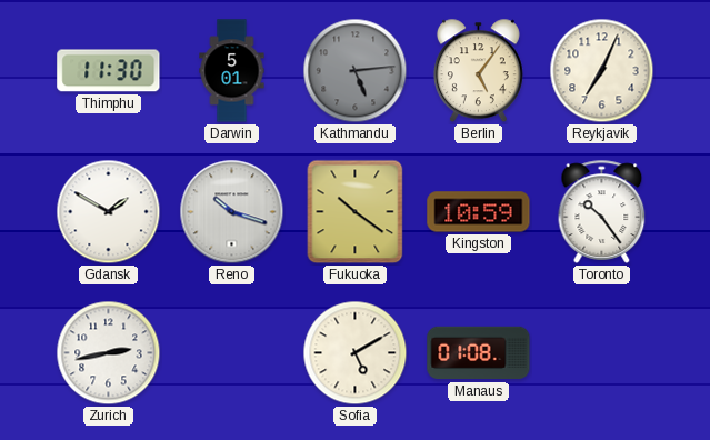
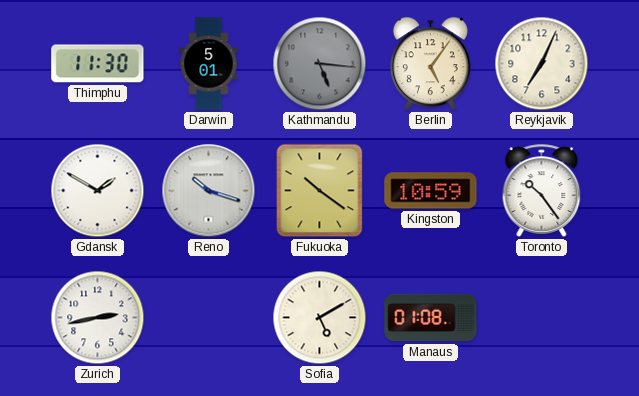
Kathmandu: 5:14 -> 5:16
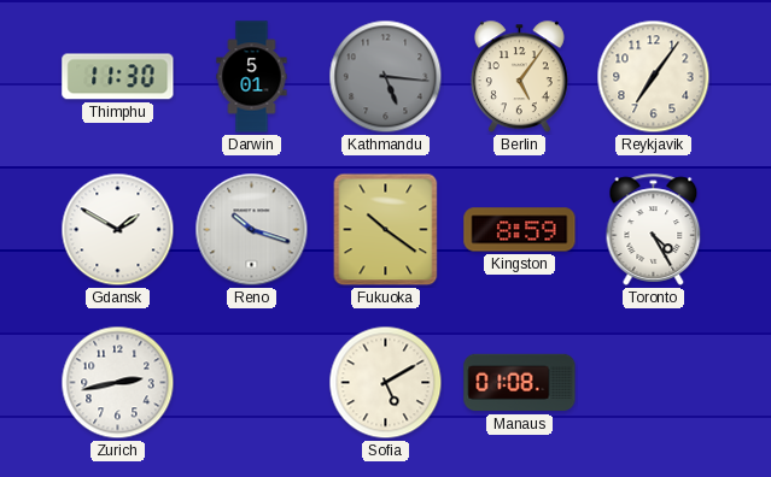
Reykjavik: 7:04 -> 7:06
Kingston: 10:59 -> 8:59
Toronto: 10:24 -> 4:25
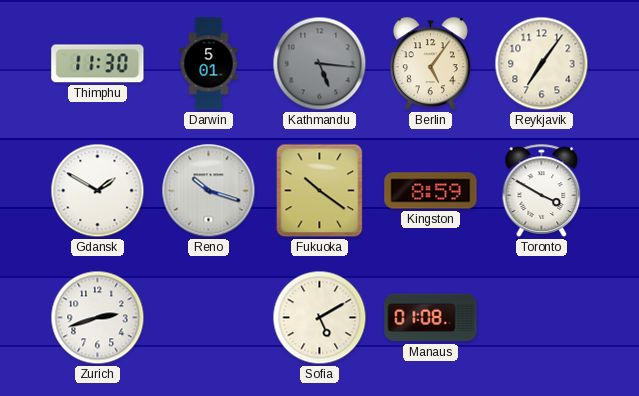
Toronto: 4:25 -> 3:50
Zurich: 2:43 -> 2:42
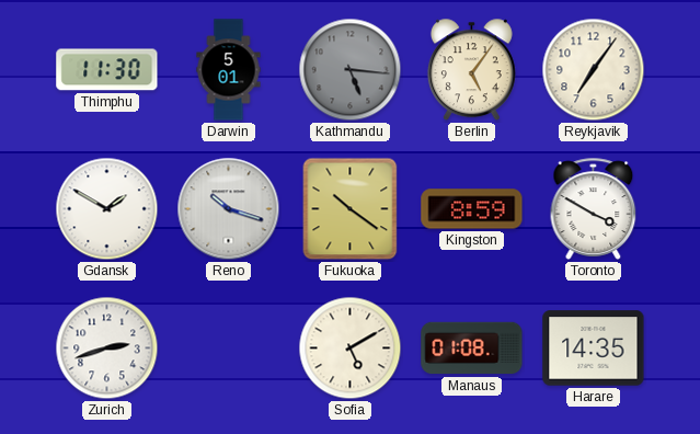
Harare: none -> 14:35
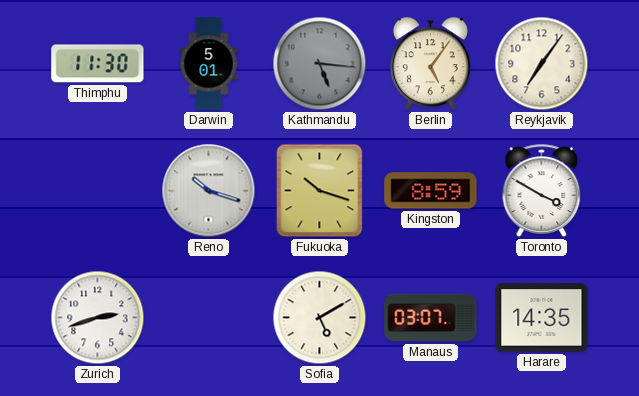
Gdansk: 1:50 -> none
Fukuoka: 10:21 -> 10:18
Manaus: 01:08 -> 03:07
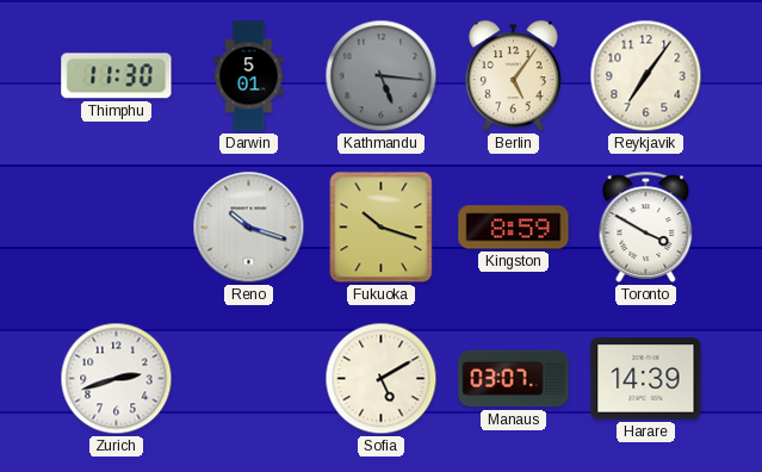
Harare: 14:35 -> 14:39
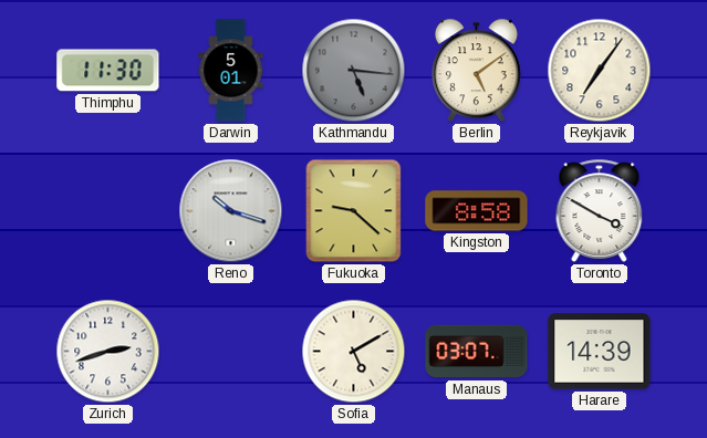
Berlin: 5:06 -> 5:09
Fukuoka: 10:18 -> 9:22
Kingston: 8:59 -> 8:58
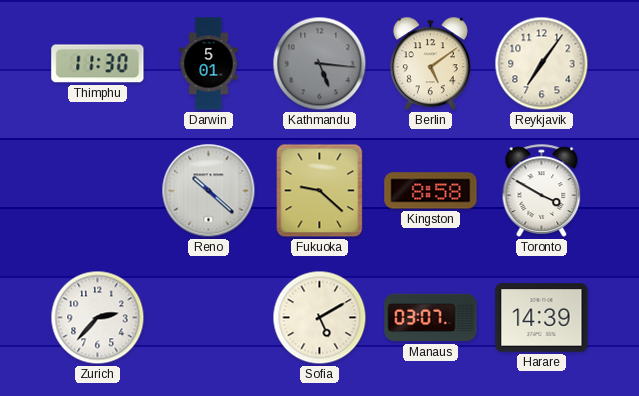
Reno: 10:18 -> 10:22
Zurich: 2:42 -> 2:37
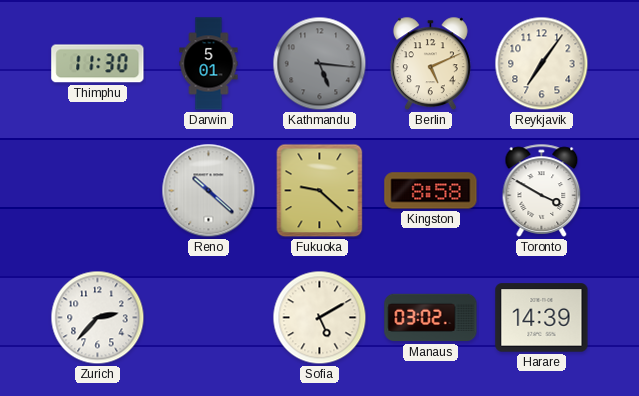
Berlin: 5:09 -> 5:11
Manaus: 03:07 -> 03:02
